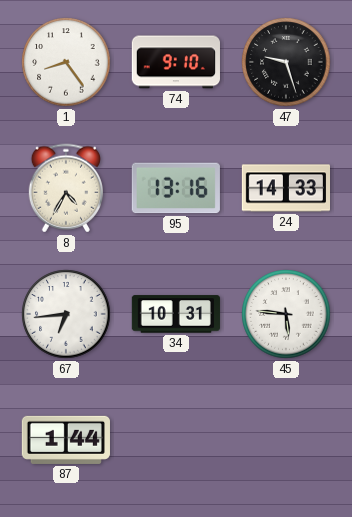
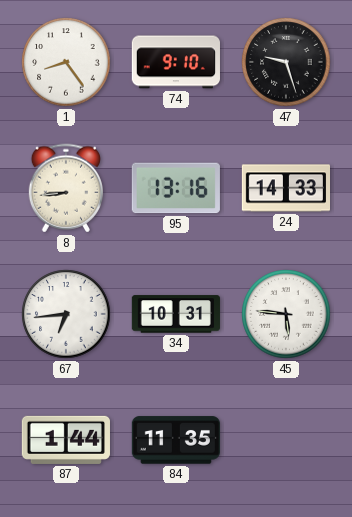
8: 4:35 -> 8:44
84: none -> 11:35
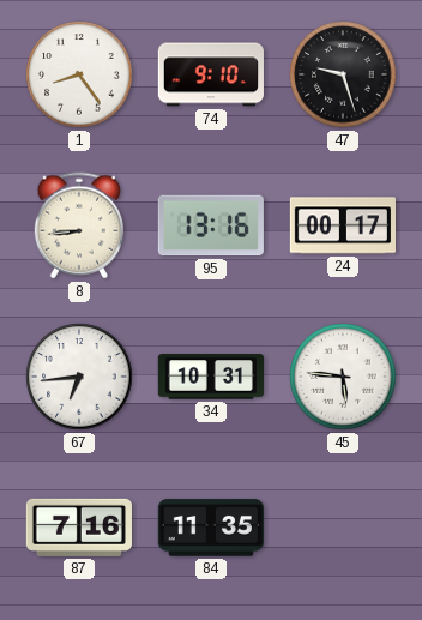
24: 14:33 -> 00:17
87: 1:44 -> 7:16
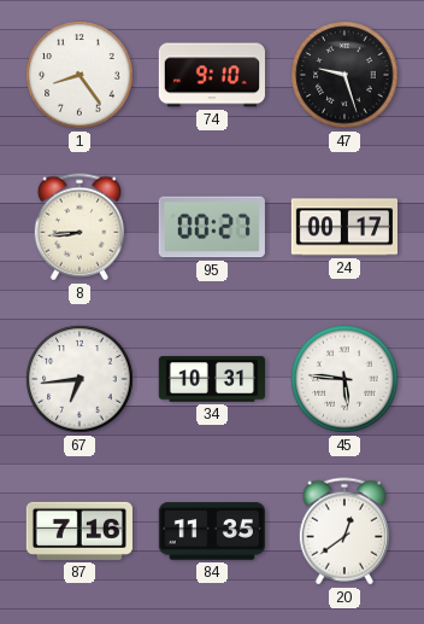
95: 13:16 -> 00:27
20: none -> 12:39
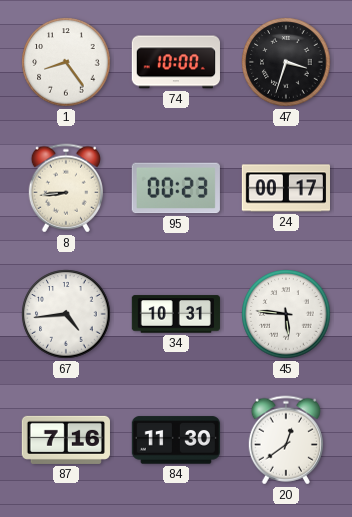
74: 9:10 -> 10:00
47: 9:27 -> 3:33
95: 00:27 -> 00:23
67: 6:44 -> 4:44
84: 11:35 -> 11:30
